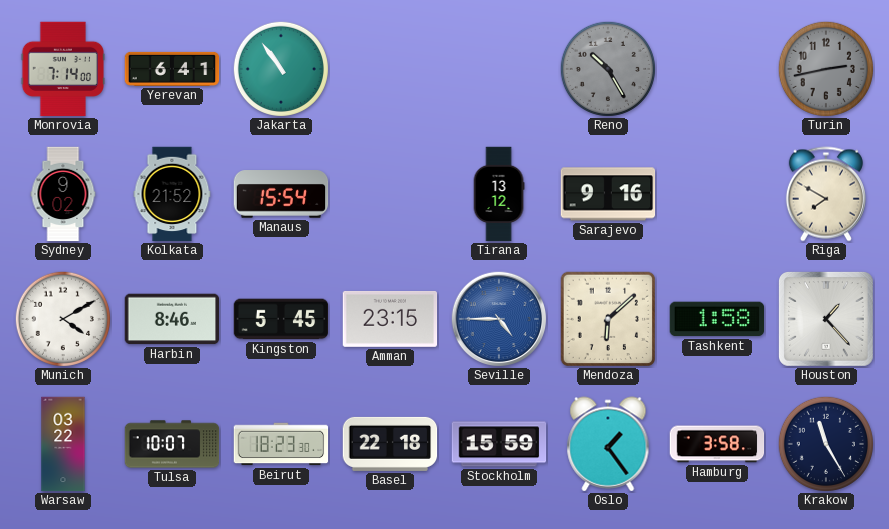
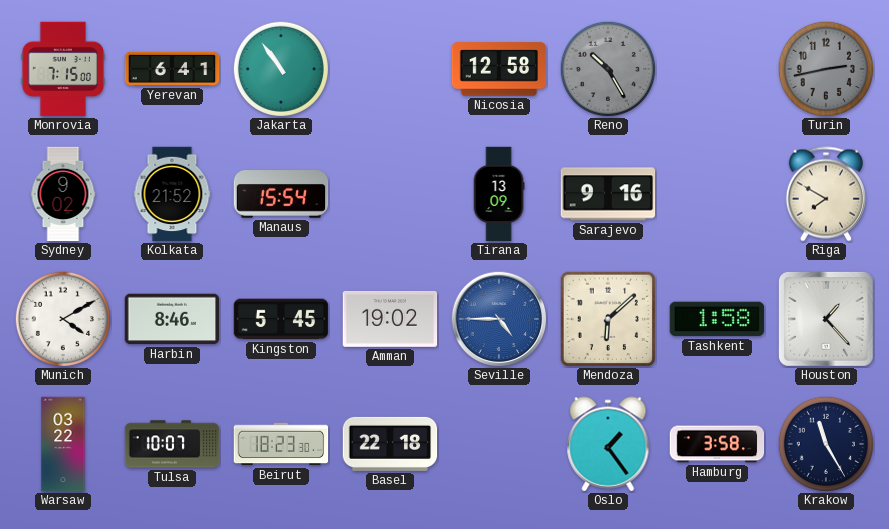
Monrovia: 7:14 -> 7:15
Nicosia: none -> 12:58
Tirana: 13:12 -> 13:09
Amman: 23:15 -> 19:02
Stockholm: 15:59 -> none
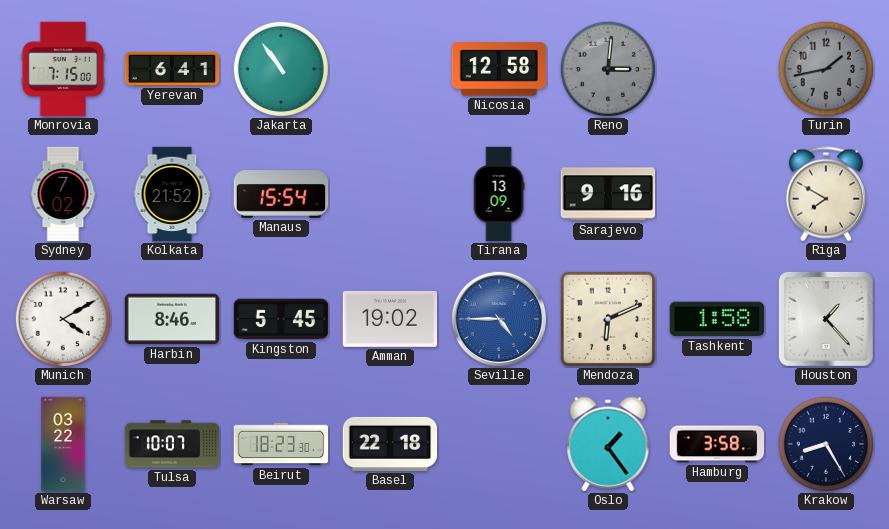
Reno: 10:25 -> 3:01
Turin: 2:43 -> 1:43
Sydney: 9:02 -> 7:02
Mendoza: 6:08 -> 6:11
Krakow: 11:25 -> 8:25
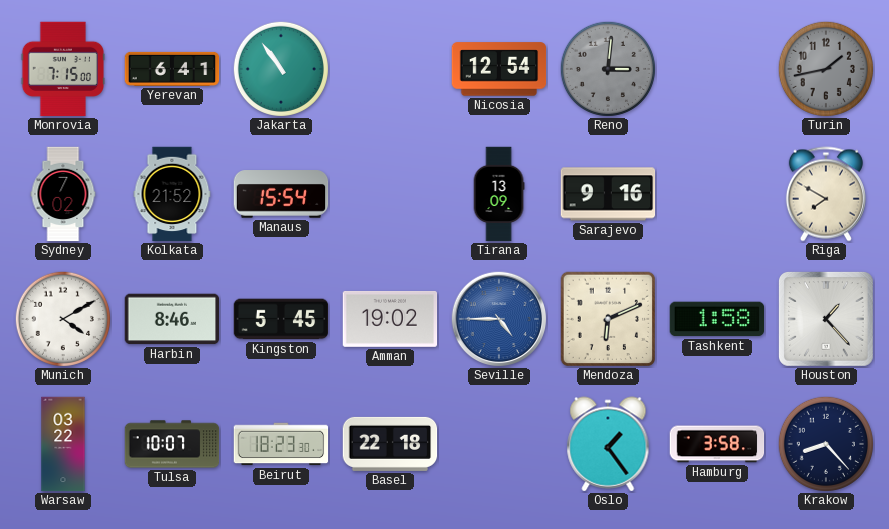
Nicosia: 12:58 -> 12:54
Krakow: 8:25 -> 8:23
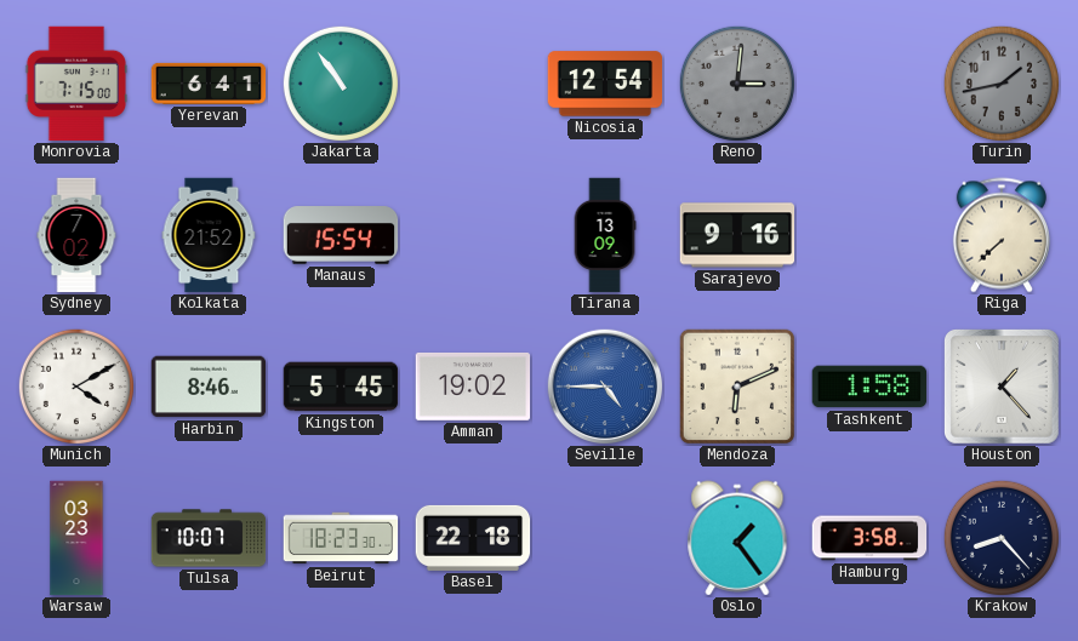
Riga: 7:50 -> 7:38
Warsaw: 03:22 -> 03:23
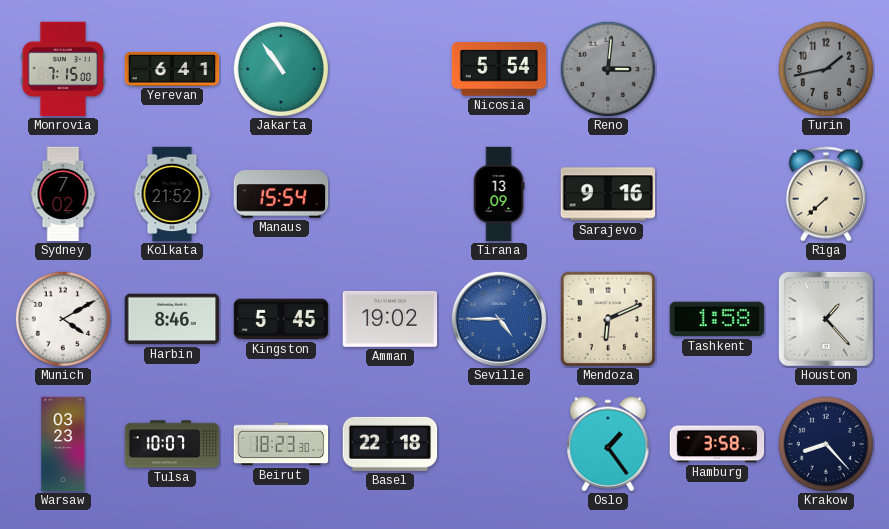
Nicosia: 12:54 -> 5:54
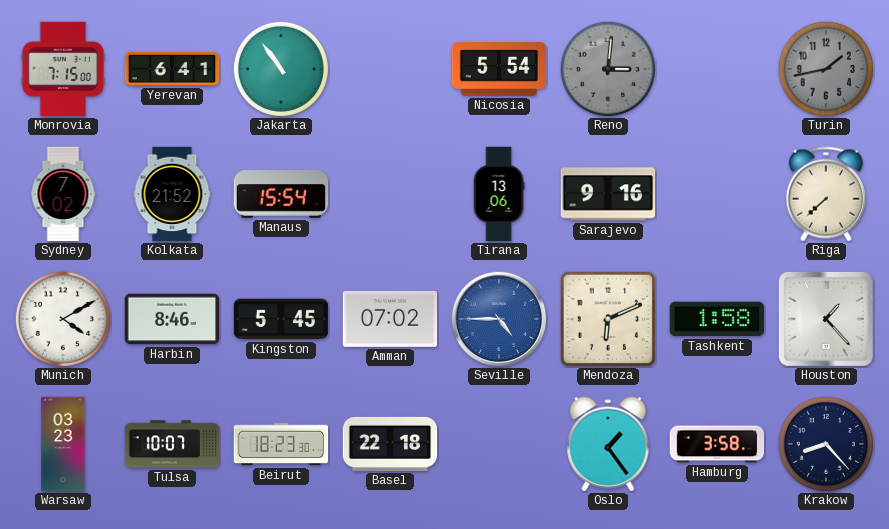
Tirana: 13:09 -> 13:06
Amman: 19:02 -> 07:02
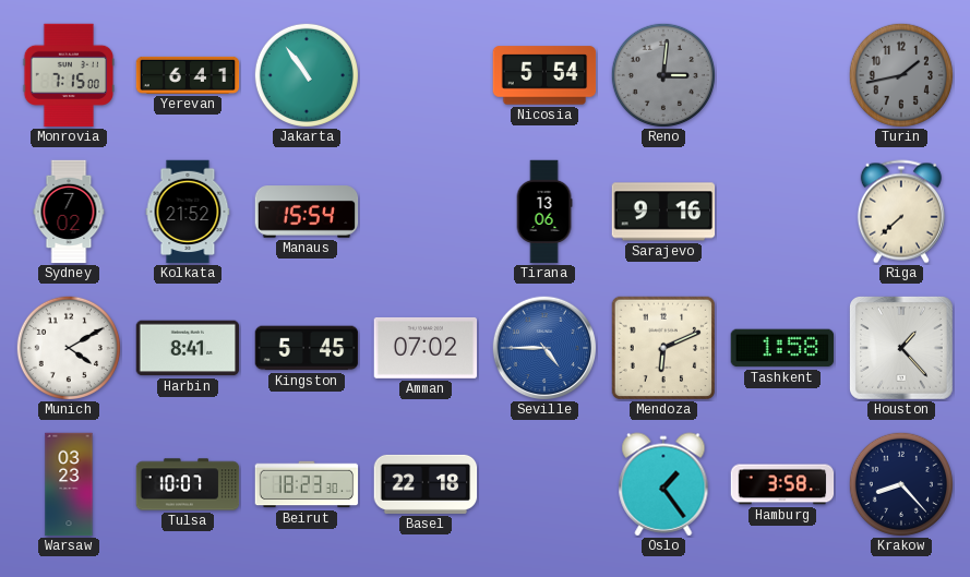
Harbin: 8:46 -> 8:41
